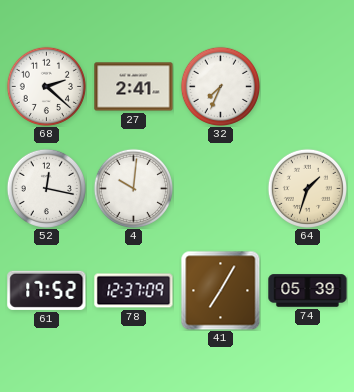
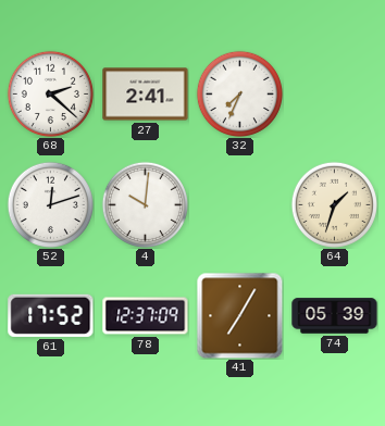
52: 12:17 -> 12:12
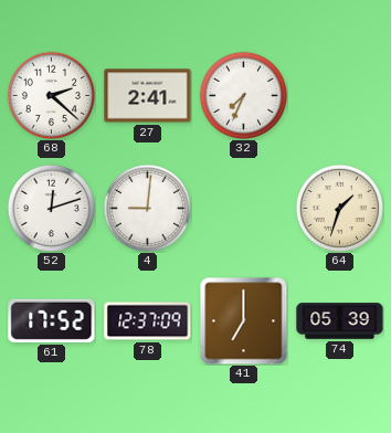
4: 10:01 -> 9:01
41: 7:05 -> 7:00
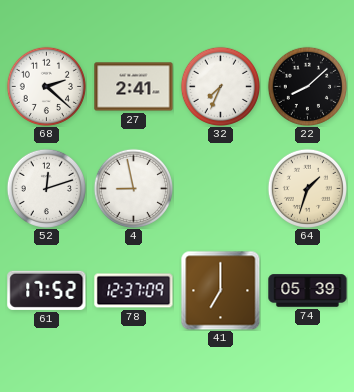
22: none -> 8:08
4: 9:01 -> 8:58
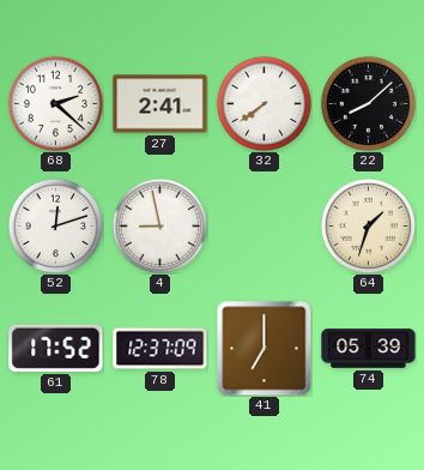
32: 7:34 -> 7:39
